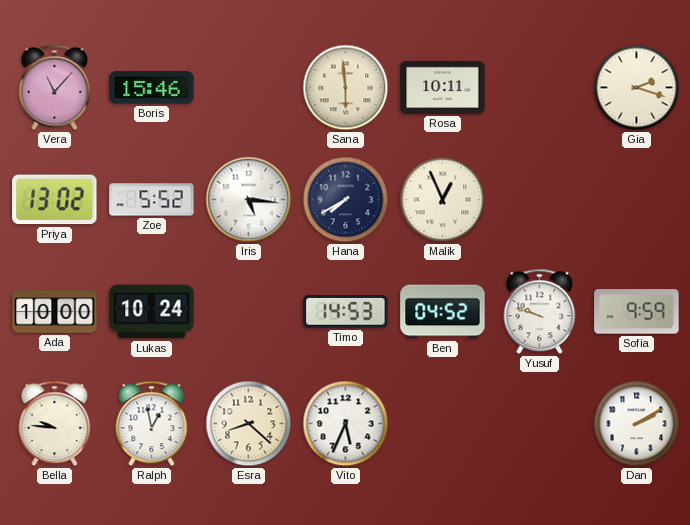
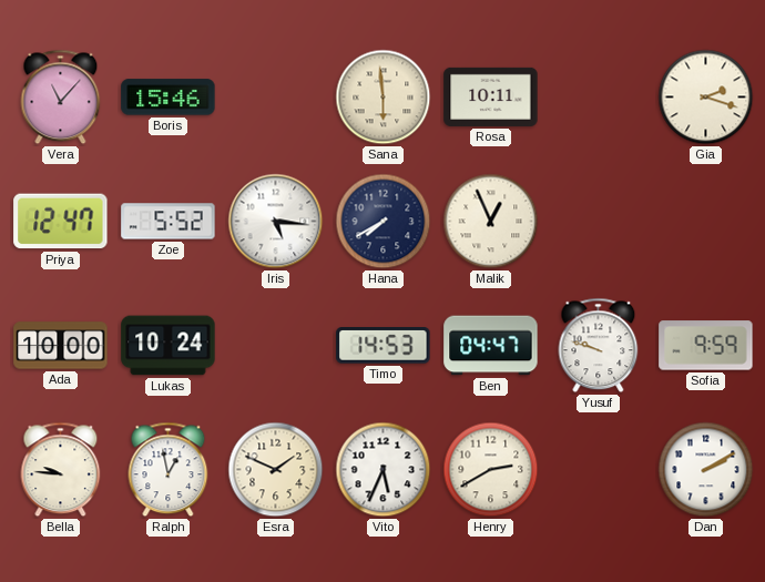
Priya: 13:02 -> 12:47
Ben: 04:52 -> 04:47
Esra: 8:22 -> 1:49
Henry: none -> 2:40
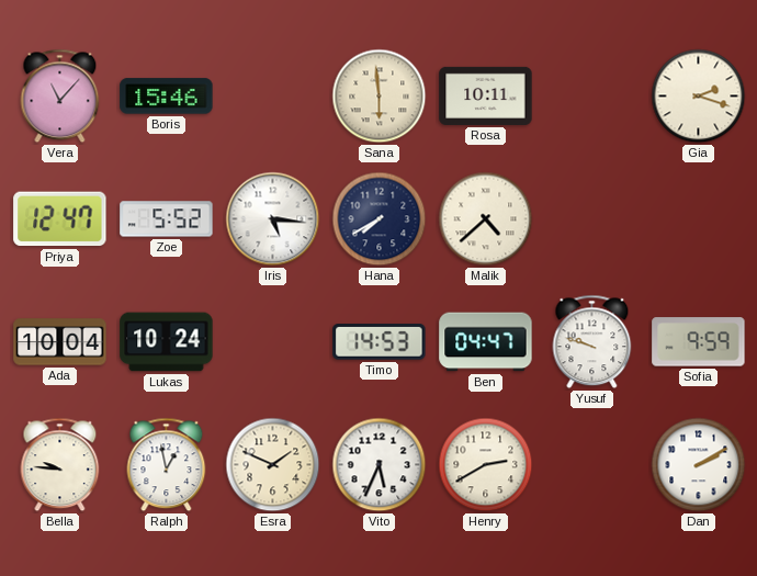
Malik: 12:56 -> 4:38
Ada: 10:00 -> 10:04
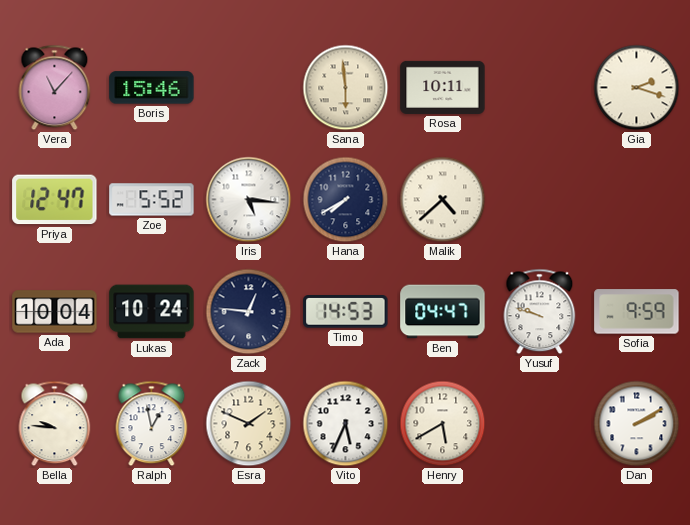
Zack: none -> 12:46
Henry: 2:40 -> 5:40
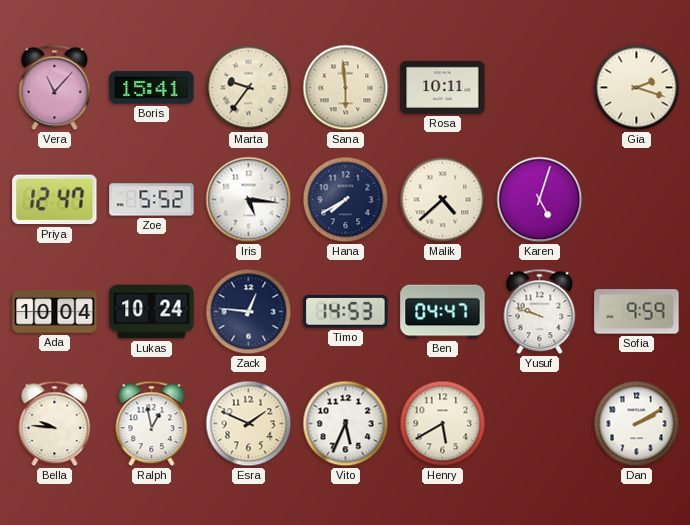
Boris: 15:46 -> 15:41
Marta: none -> 9:36
Karen: none -> 5:03
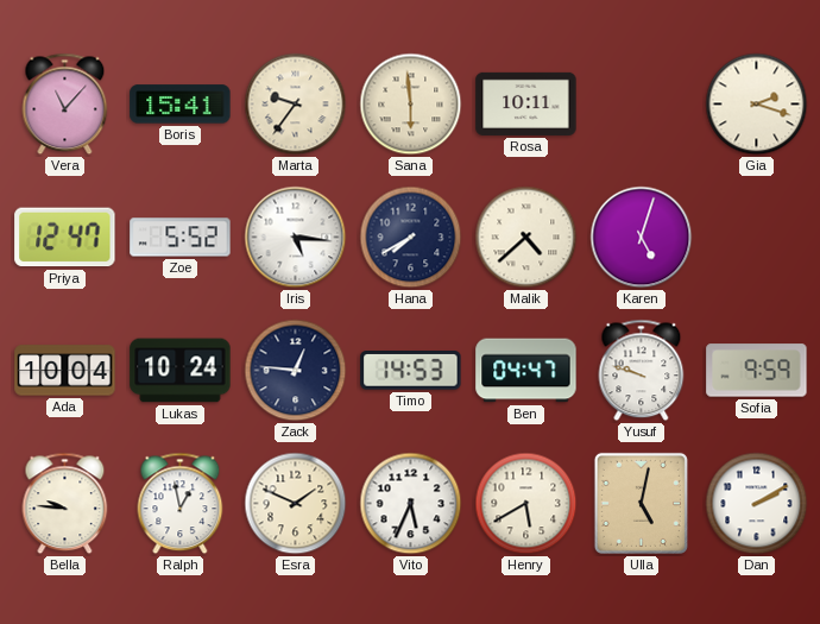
Ulla: none -> 5:02
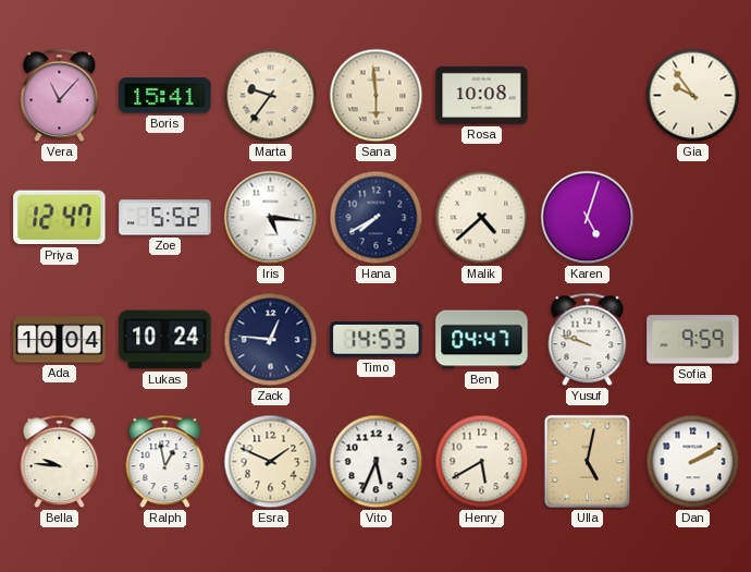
Rosa: 10:11 -> 10:08
Gia: 2:18 -> 9:54
